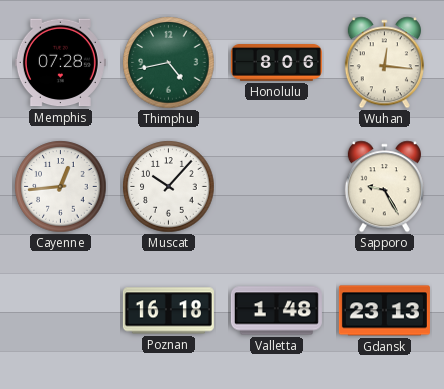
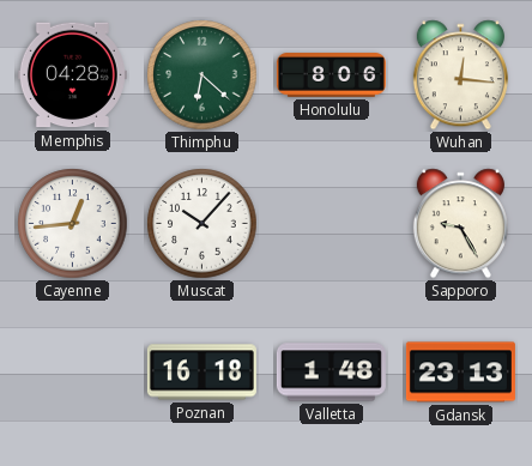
Memphis: 07:28 -> 04:28
Thimphu: 4:43 -> 6:22
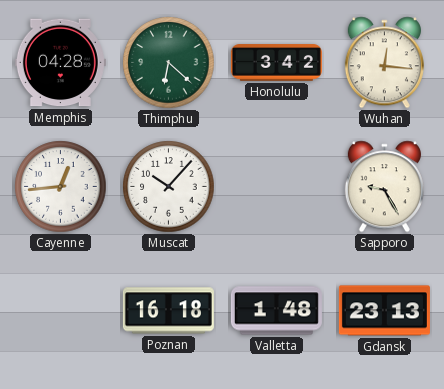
Honolulu: 8:06 -> 3:42
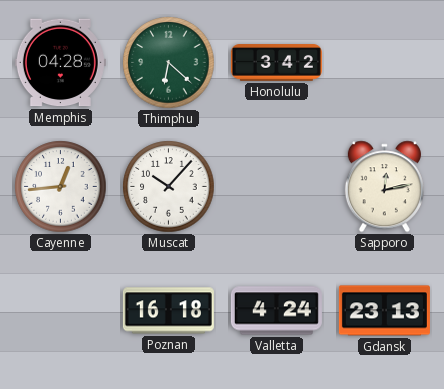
Wuhan: 12:16 -> none
Sapporo: 9:25 -> 12:13
Valletta: 1:48 -> 4:24
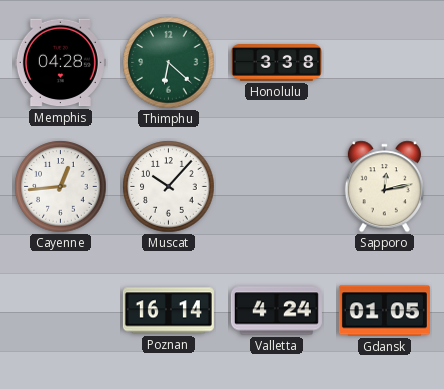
Honolulu: 3:42 -> 3:38
Poznan: 16:18 -> 16:14
Gdansk: 23:13 -> 01:05
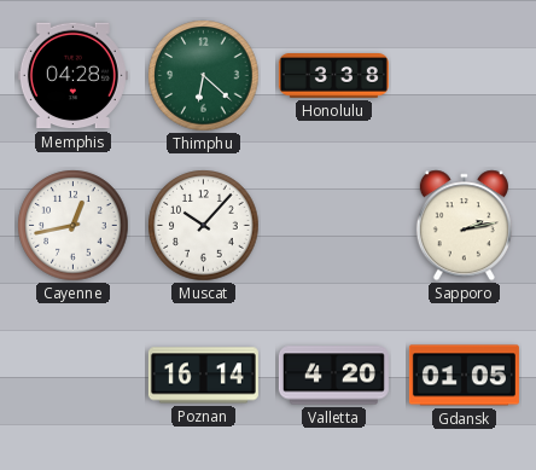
Cayenne: 12:44 -> 12:43
Sapporo: 12:13 -> 2:13
Valletta: 4:24 -> 4:20
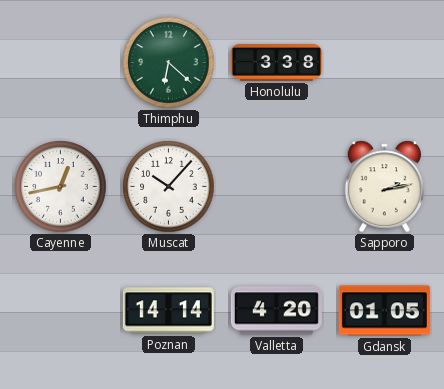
Memphis: 04:28 -> none
Poznan: 16:14 -> 14:14
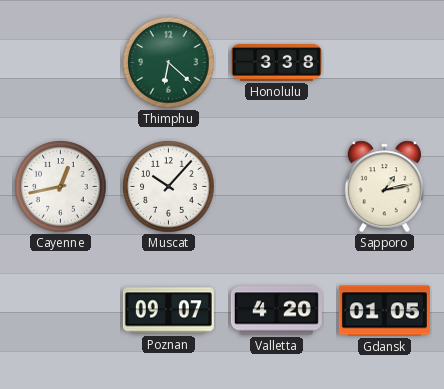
Sapporo: 2:13 -> 1:13
Poznan: 14:14 -> 09:07
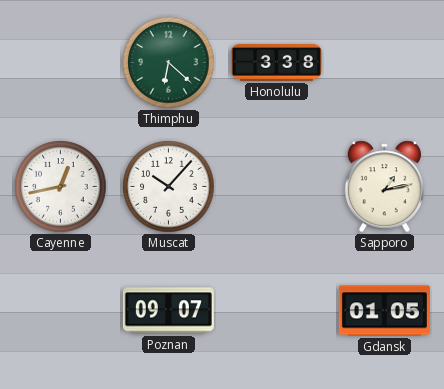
Valletta: 4:20 -> none
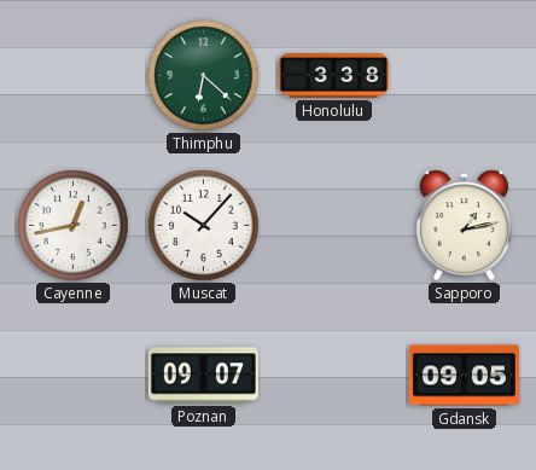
Gdansk: 01:05 -> 09:05
